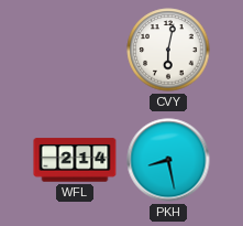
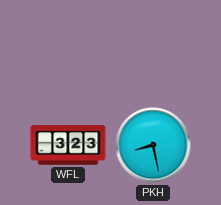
CVY: 6:02 -> none
WFL: 2:14 -> 3:23
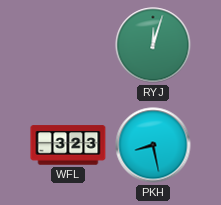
RYJ: none -> 12:03
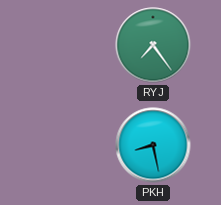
RYJ: 12:03 -> 7:24
WFL: 3:23 -> none
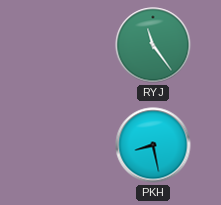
RYJ: 7:24 -> 11:24
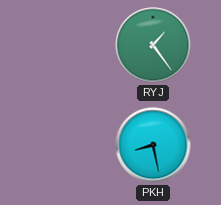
RYJ: 11:24 -> 1:24
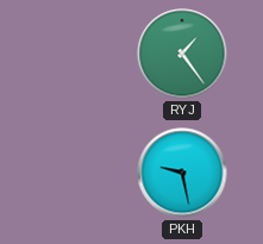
PKH: 8:28 -> 9:28
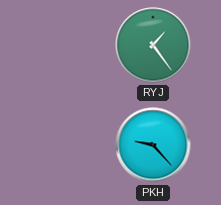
PKH: 9:28 -> 9:23
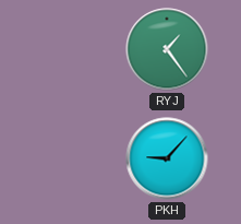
PKH: 9:23 -> 9:07
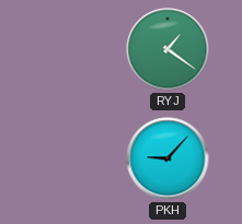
RYJ: 1:24 -> 1:21
